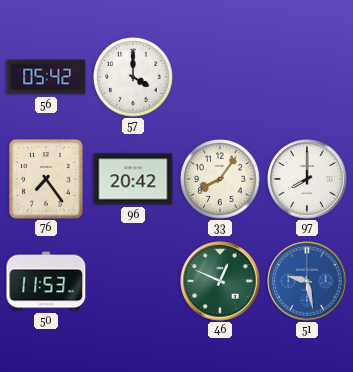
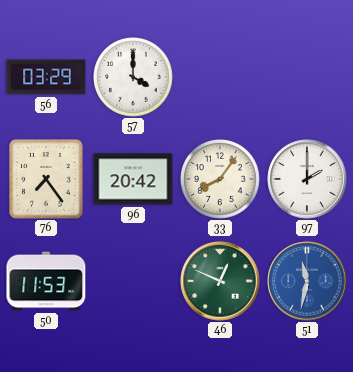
56: 05:42 -> 03:29
97: 8:00 -> 2:00
51: 9:28 -> 11:32
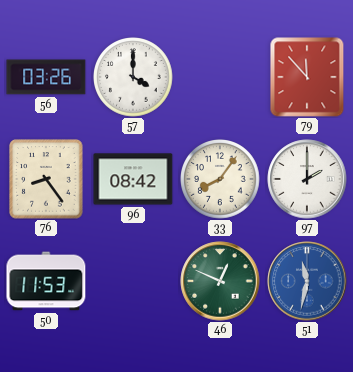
56: 03:29 -> 03:26
79: none -> 11:53
76: 7:24 -> 8:24
96: 20:42 -> 08:42
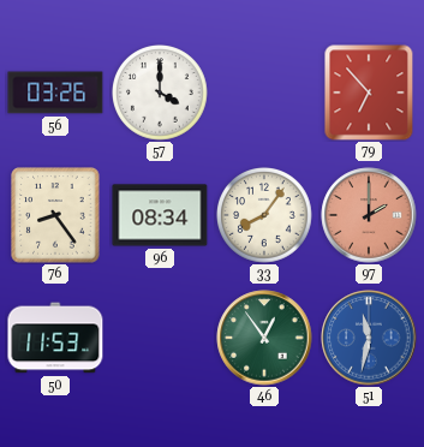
79: 11:53 -> 6:53
96: 08:42 -> 08:34
97 dial: white -> salmon
46: 12:49 -> 12:54
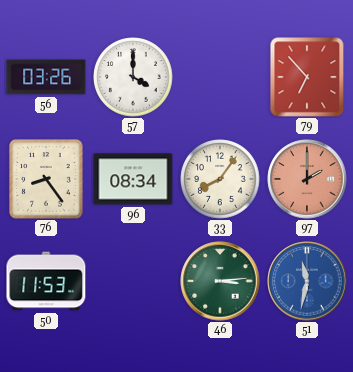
46: 12:54 -> 3:14
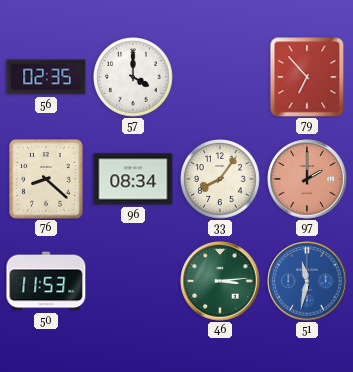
56: 03:26 -> 02:35
76: 8:24 -> 8:22
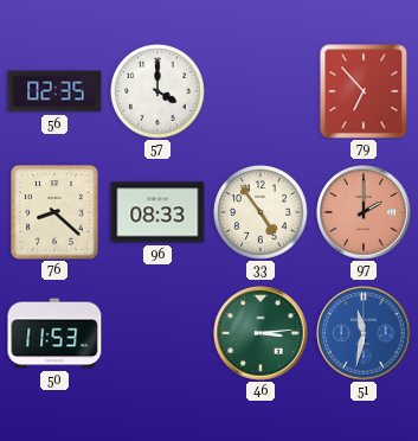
96: 08:34 -> 08:33
33: 8:06 -> 4:54
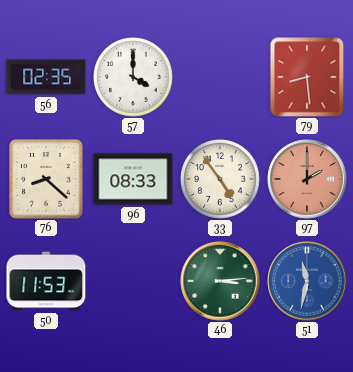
79: 6:53 -> 8:29
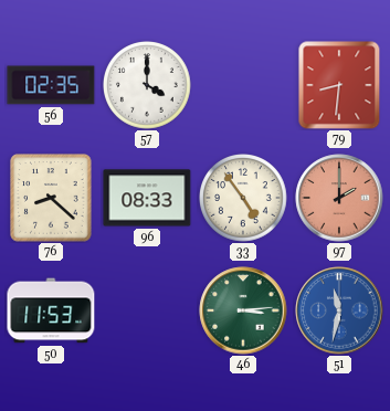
79: 8:29 -> 8:31
